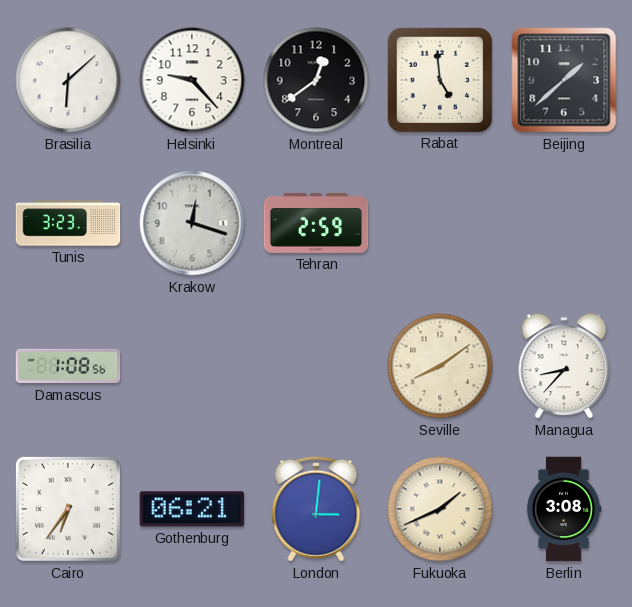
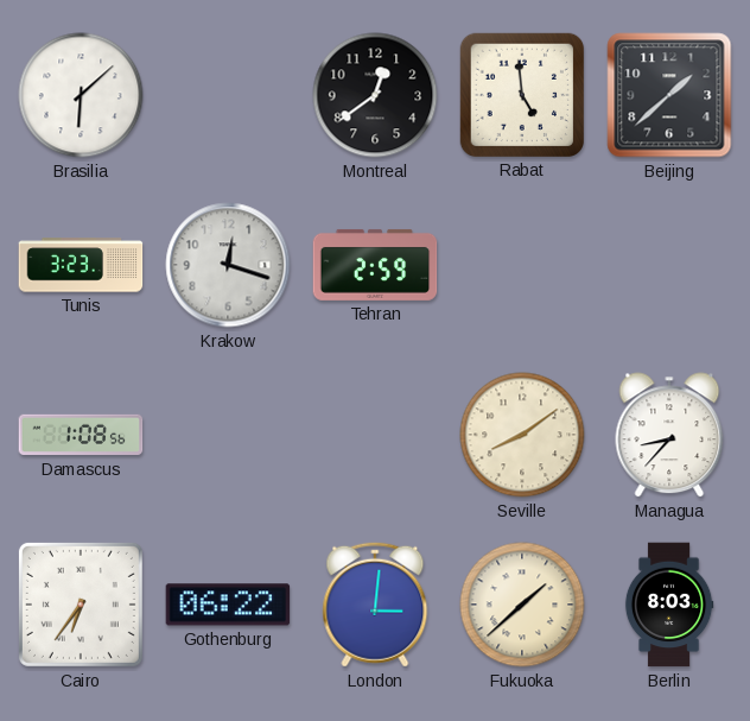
Helsinki: 9:23 -> none
Gothenburg: 06:21 -> 06:22
Fukuoka: 1:41 -> 1:38
Berlin: 3:08 -> 8:03
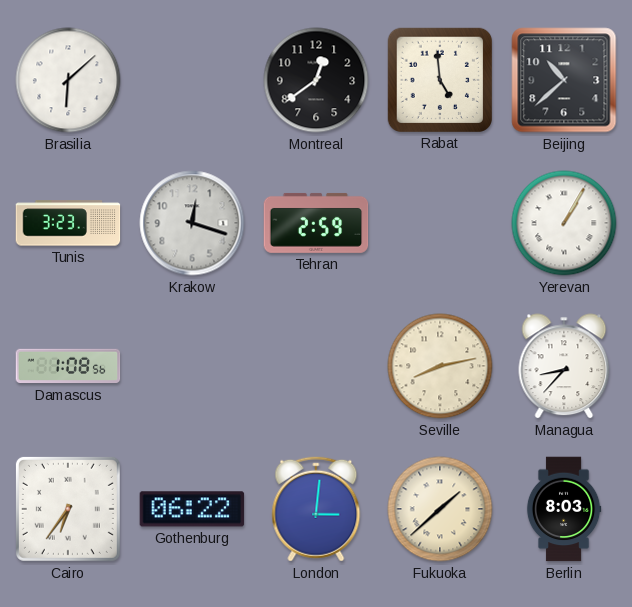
Beijing: 1:38 -> 10:38
Yerevan: none -> 1:05
Seville: 8:09 -> 8:13
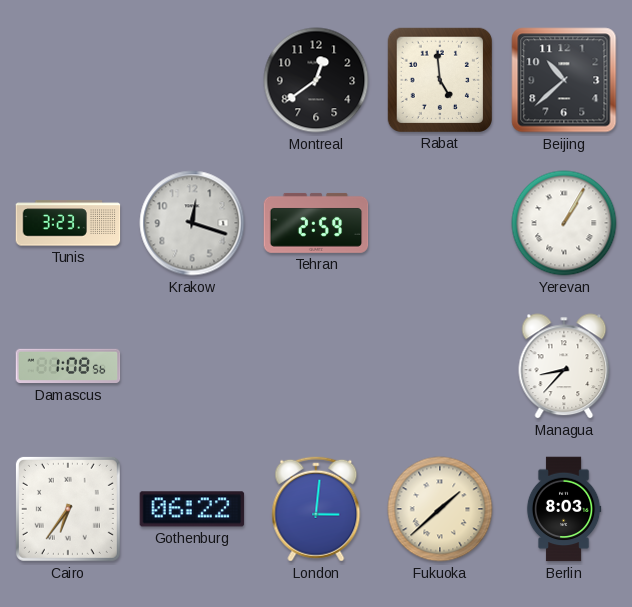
Brasilia: 6:08 -> none
Seville: 8:13 -> none
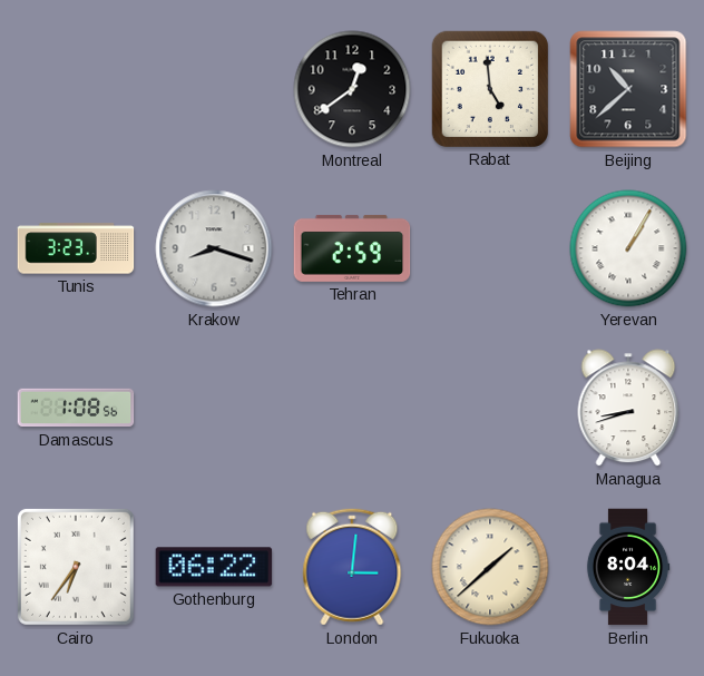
Krakow: 12:18 -> 8:18
Managua: 8:37 -> 8:42
Berlin: 8:03 -> 8:04
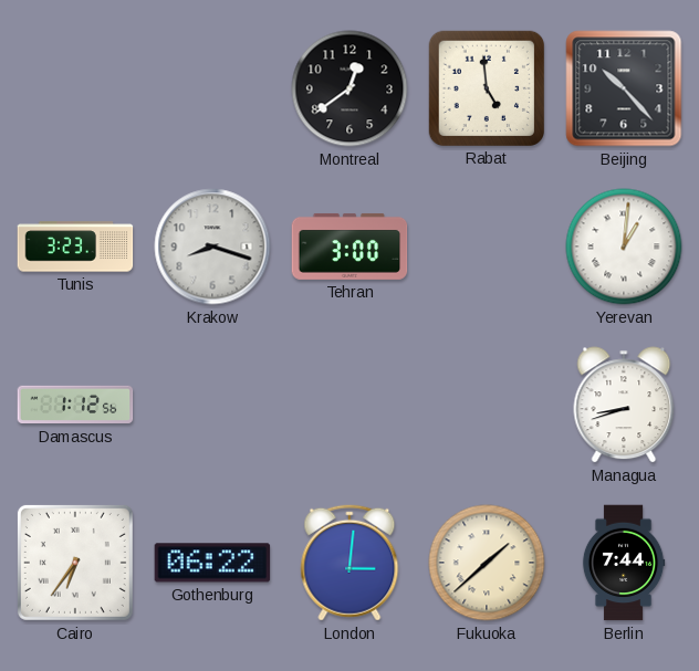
Beijing: 10:38 -> 10:23
Tehran: 2:59 -> 3:00
Yerevan: 1:05 -> 1:01
Damascus: 1:08 -> 1:12
Berlin: 8:04 -> 7:44
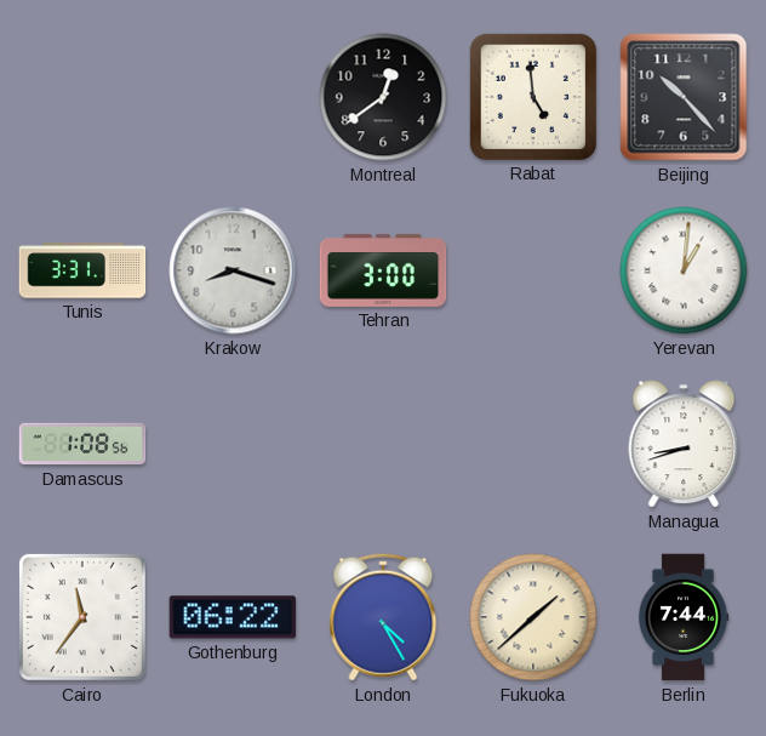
Tunis: 3:23 -> 3:31
Damascus: 1:12 -> 1:08
Cairo: 6:36 -> 11:36
London: 3:01 -> 4:25
